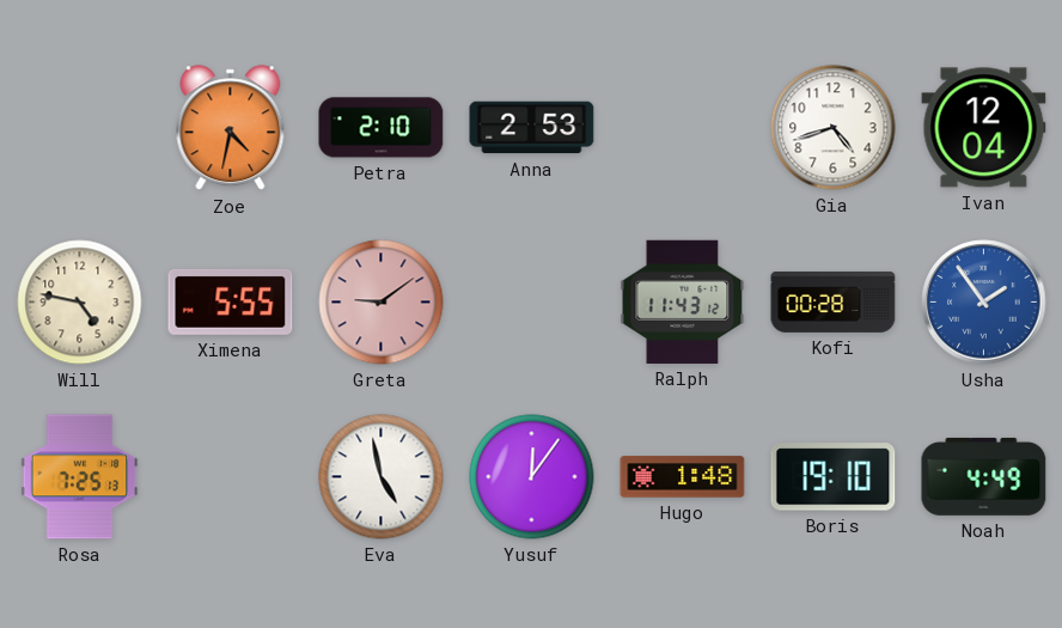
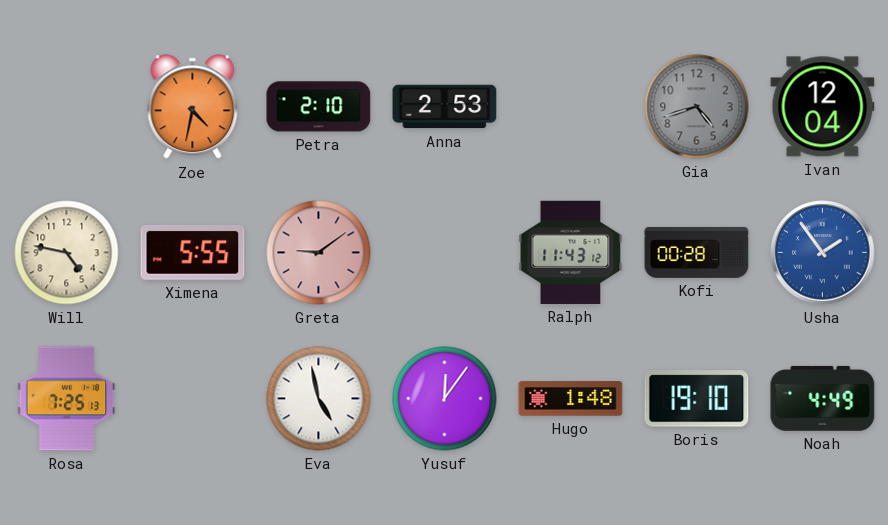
Gia dial: white -> grey
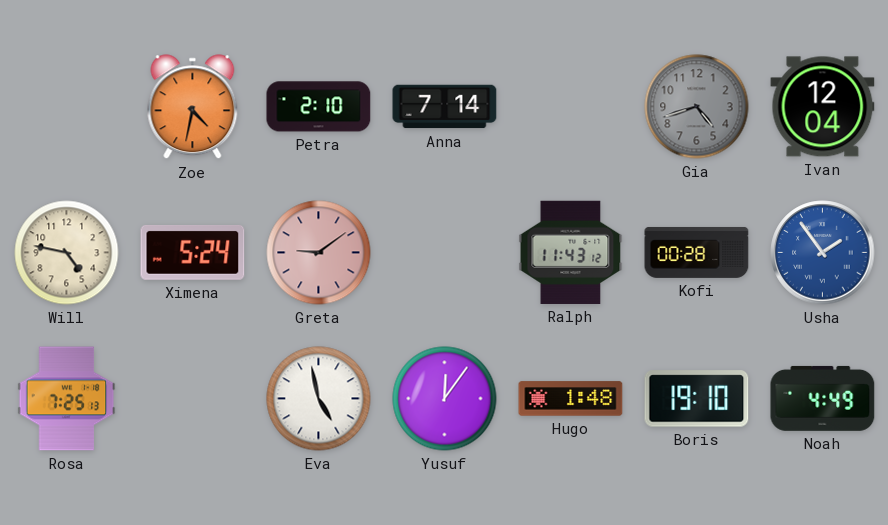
Anna: 2:53 -> 7:14
Ximena: 5:55 -> 5:24
